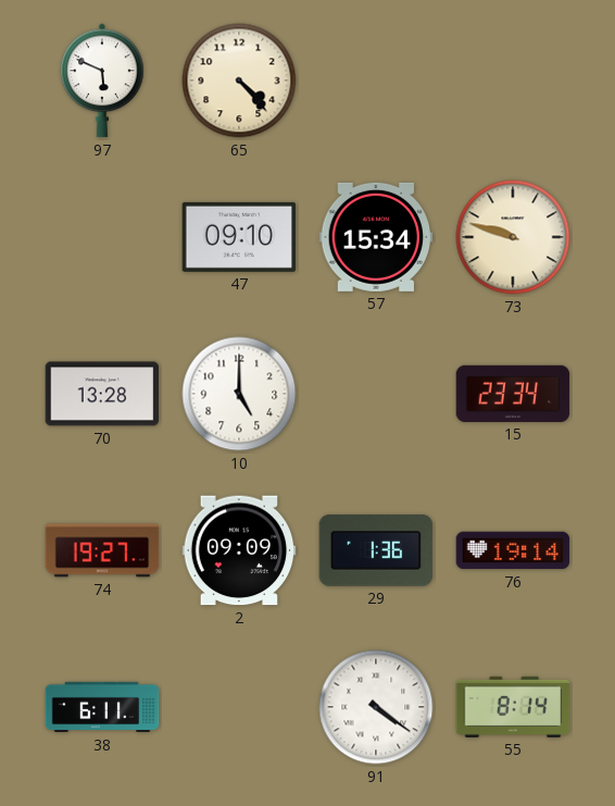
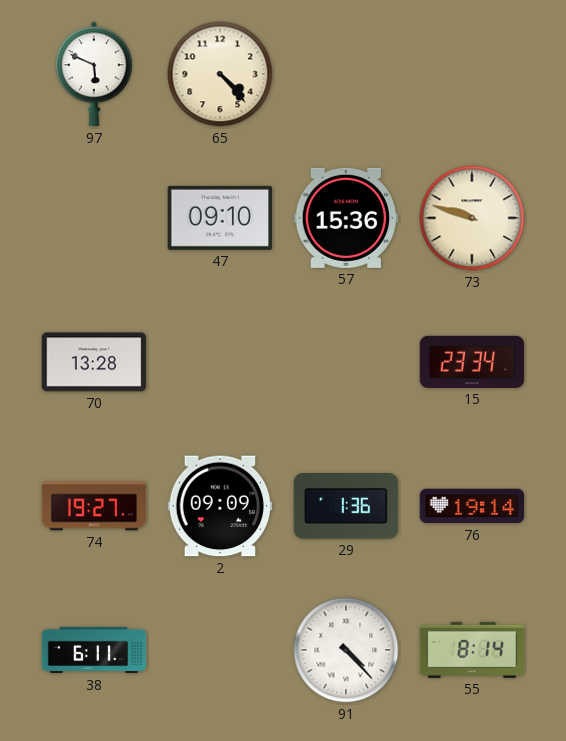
57: 15:34 -> 15:36
10: 5:00 -> none
91: 4:21 -> 4:23
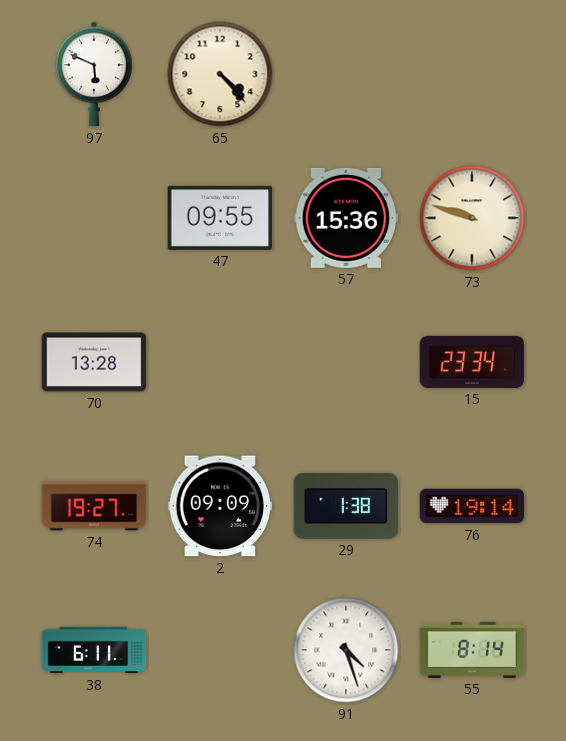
47: 09:10 -> 09:55
29: 1:36 -> 1:38
91: 4:23 -> 4:27
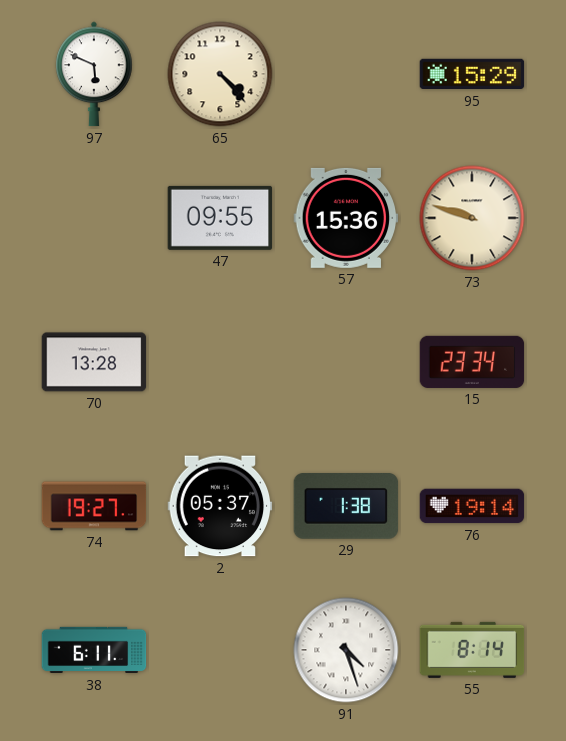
95: none -> 15:29
2: 09:09 -> 05:37
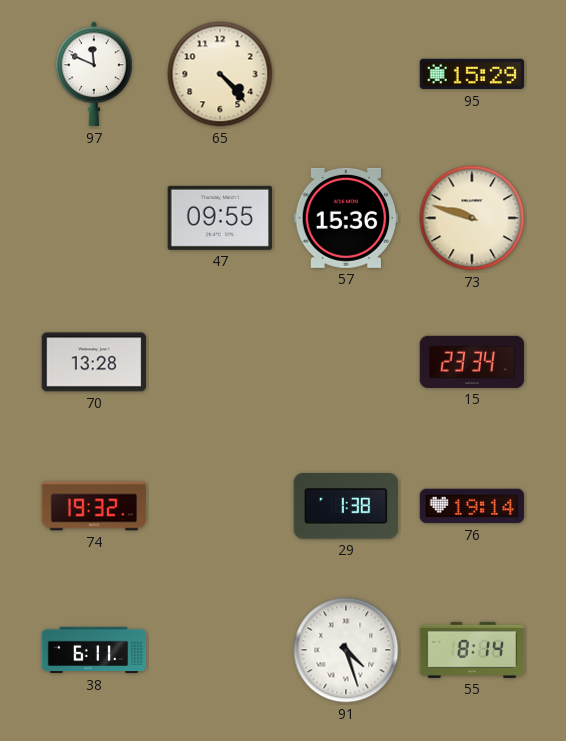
97: 5:49 -> 11:49
74: 19:27 -> 19:32
2: 05:37 -> none
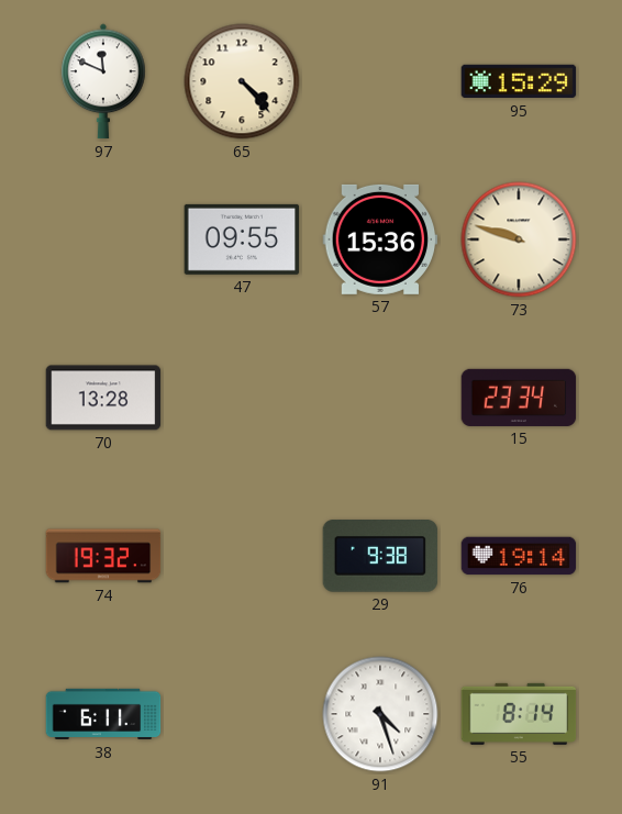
29: 1:38 -> 9:38
